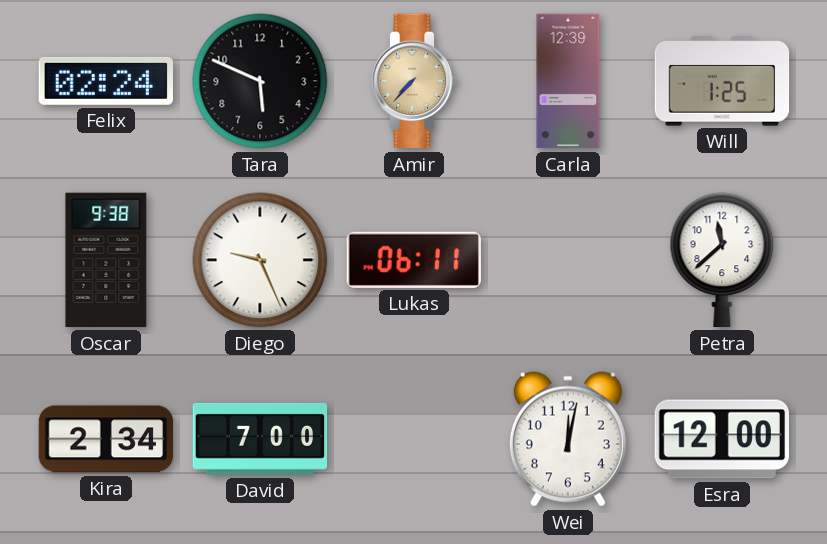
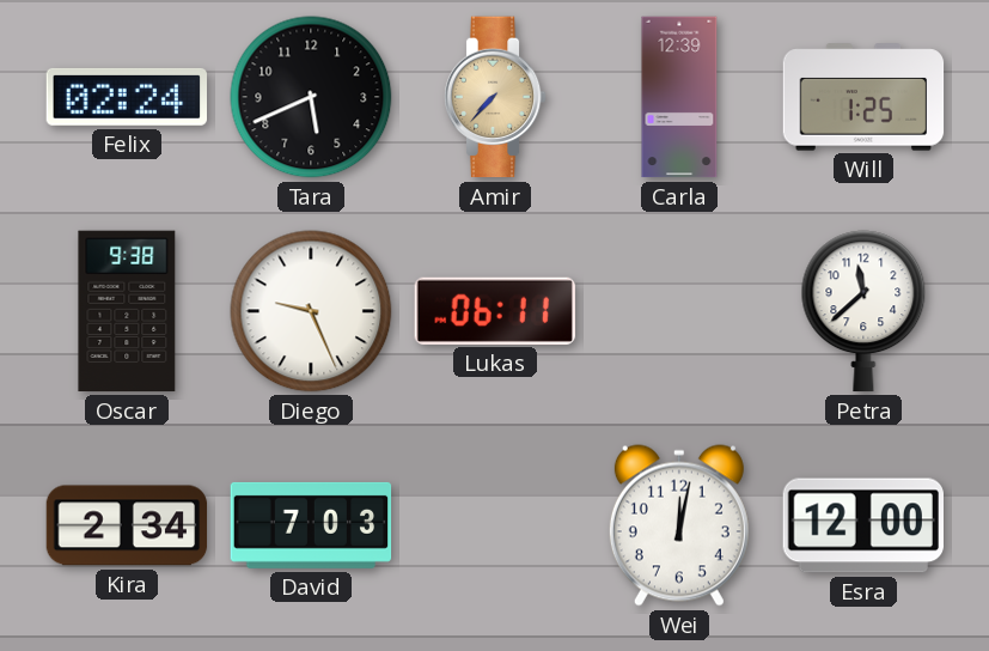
Tara: 5:49 -> 5:41
David: 7:00 -> 7:03
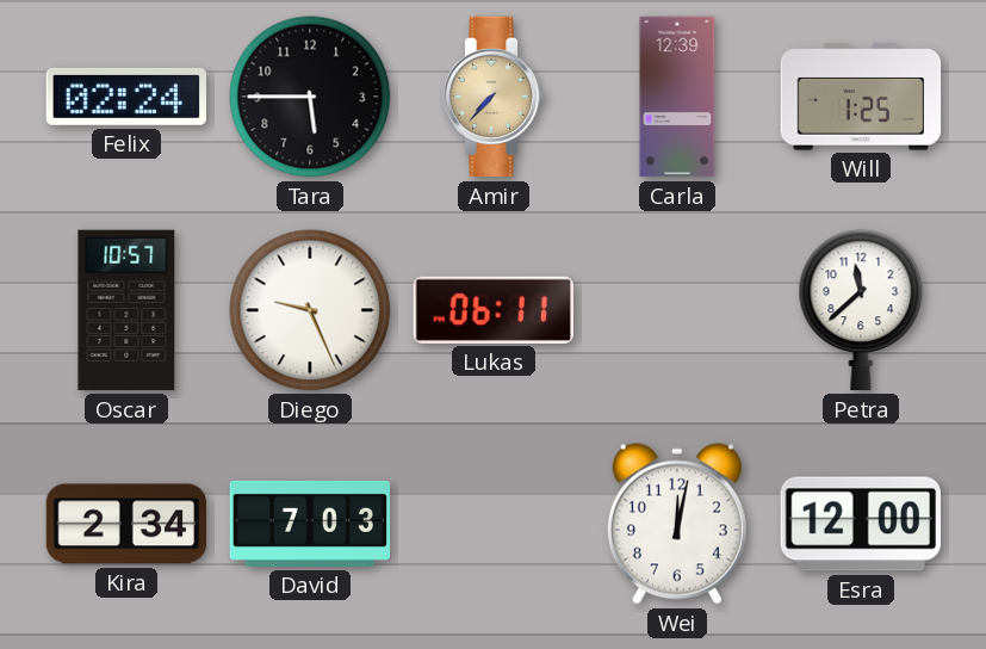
Tara: 5:41 -> 5:45
Oscar: 9:38 -> 10:57
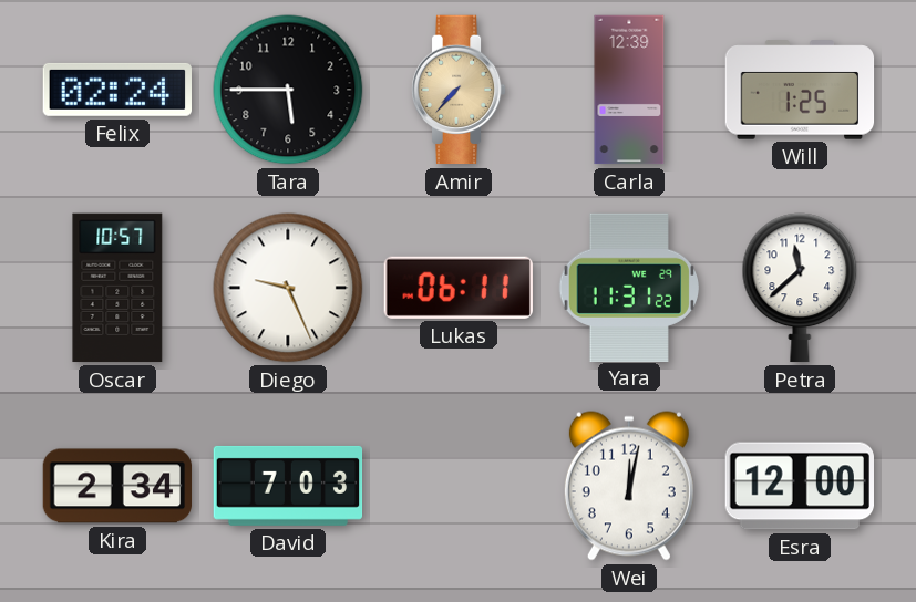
Yara: none -> 11:31
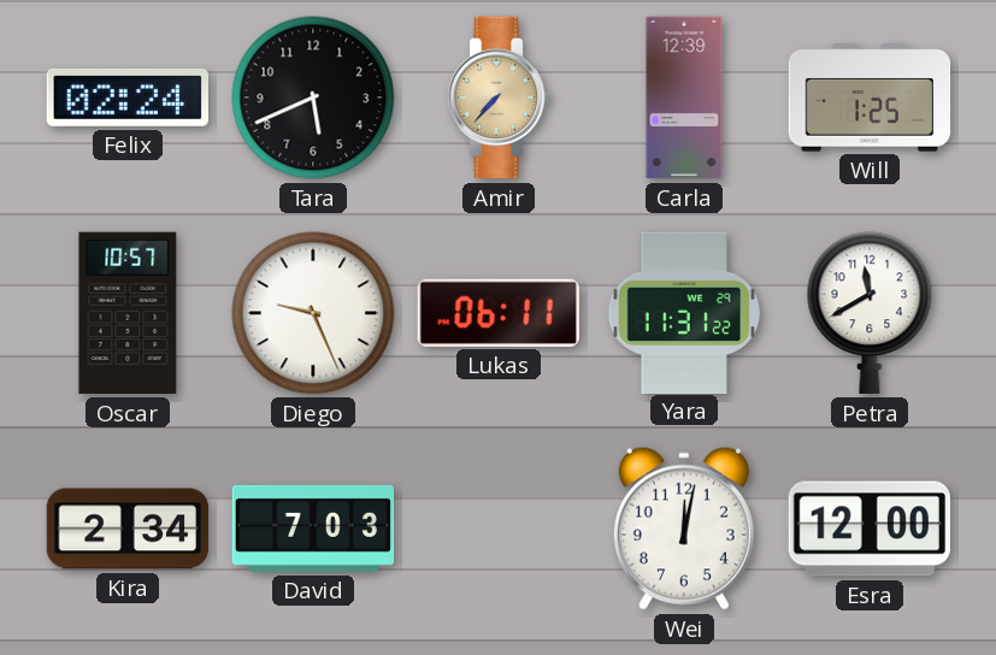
Tara: 5:45 -> 5:41
Petra: 11:38 -> 11:40
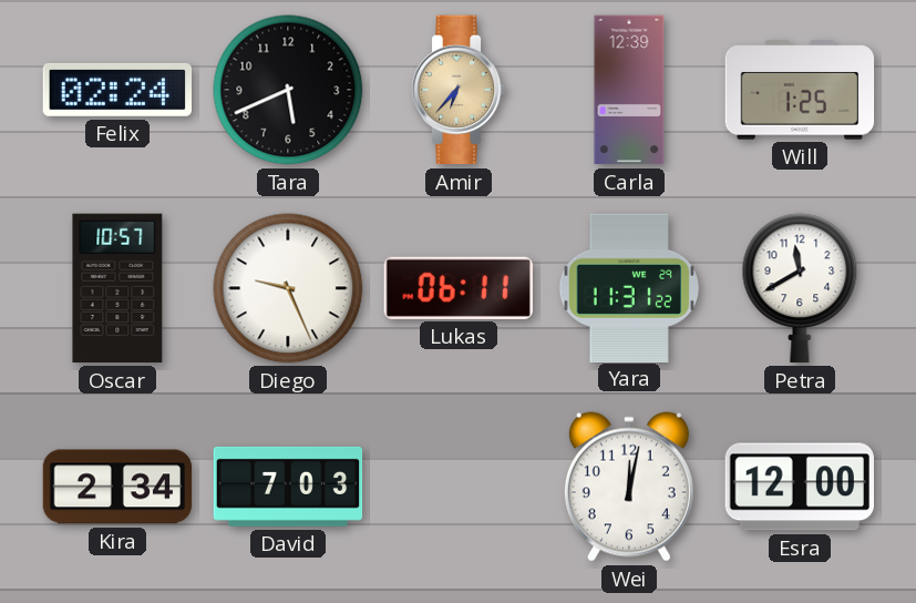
Amir: 7:37 -> 6:37
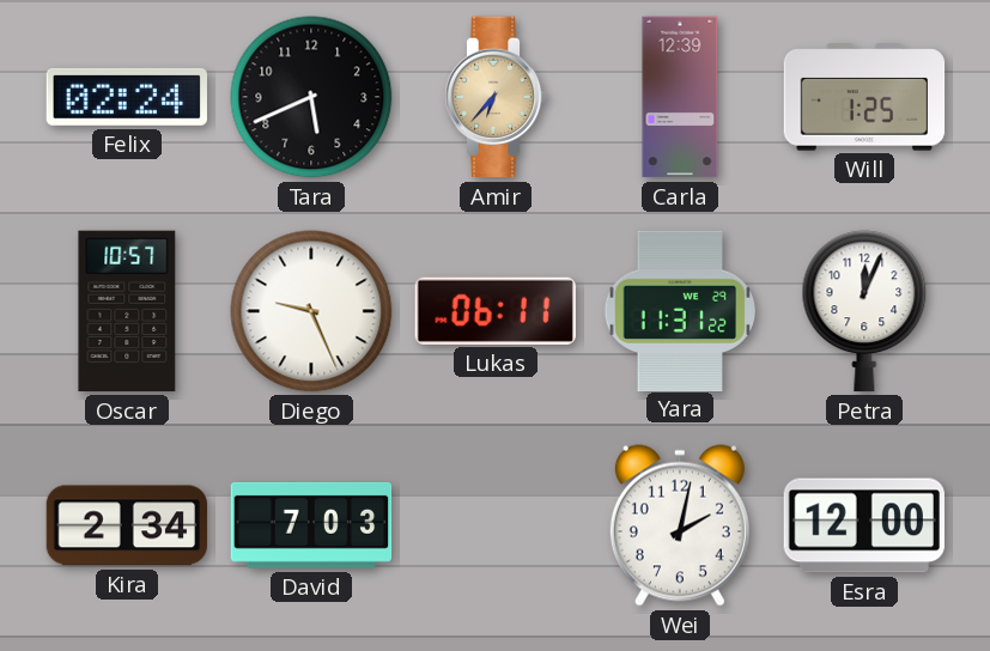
Petra: 11:40 -> 12:04
Wei: 12:02 -> 2:02
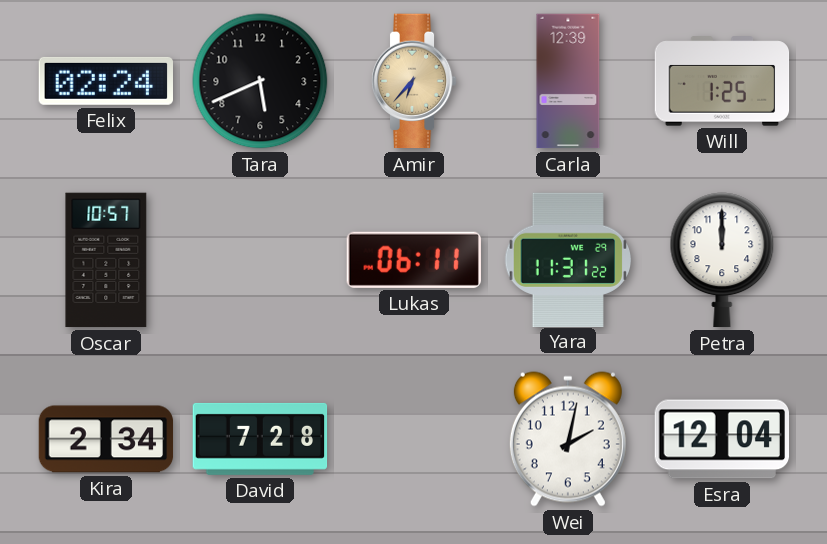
Diego: 9:26 -> none
Petra: 12:04 -> 12:00
David: 7:03 -> 7:28
Esra: 12:00 -> 12:04
